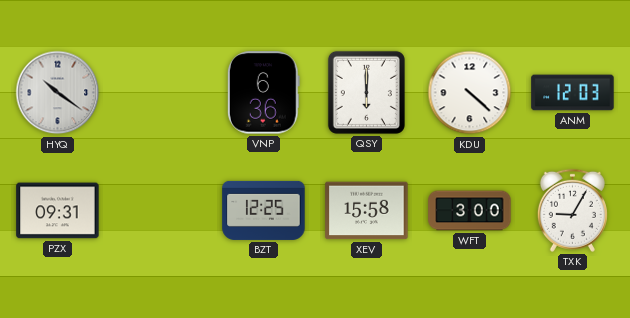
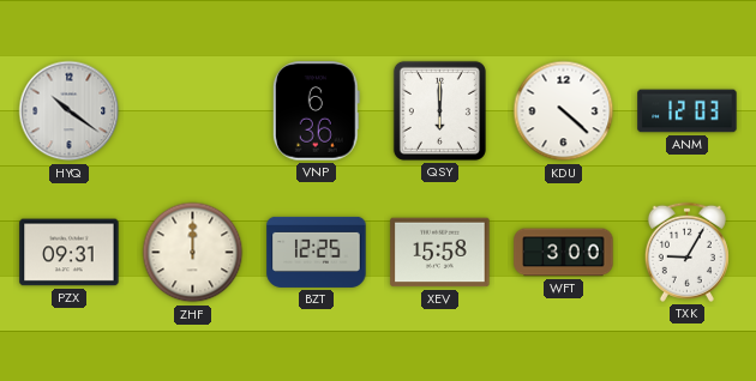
ZHF: none -> 12:00
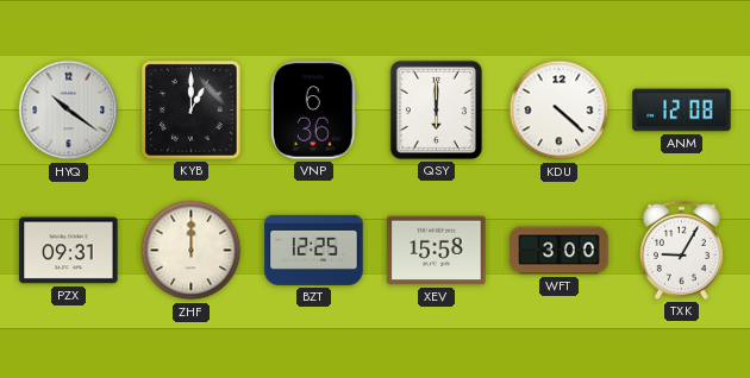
KYB: none -> 1:00
ANM: 12:03 -> 12:08
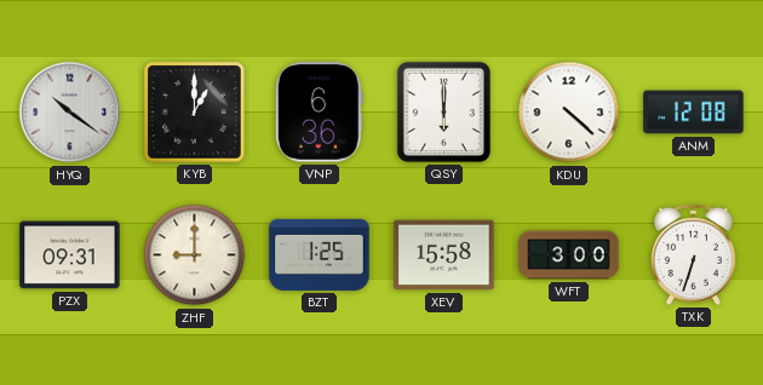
ZHF: 12:00 -> 9:00
BZT: 12:25 -> 1:25
TXK: 9:05 -> 6:33
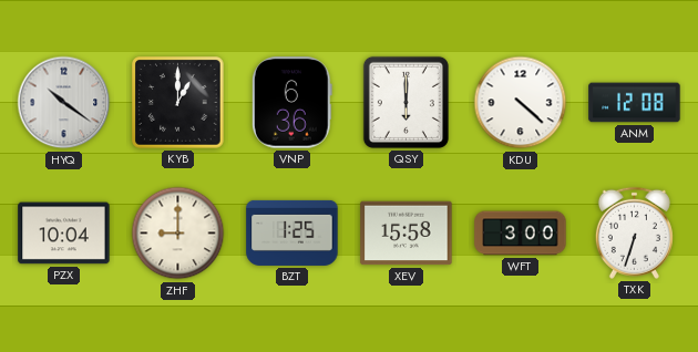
PZX: 09:31 -> 10:04
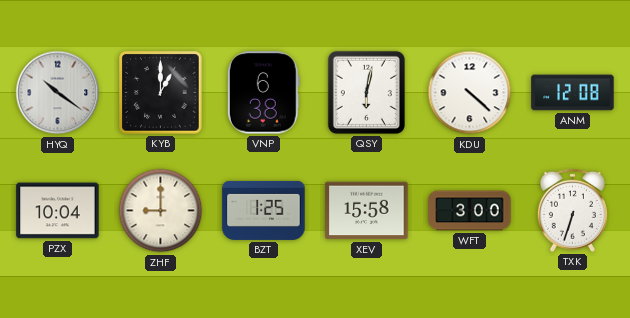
VNP: 6:36 -> 6:38
QSY: 6:00 -> 6:02
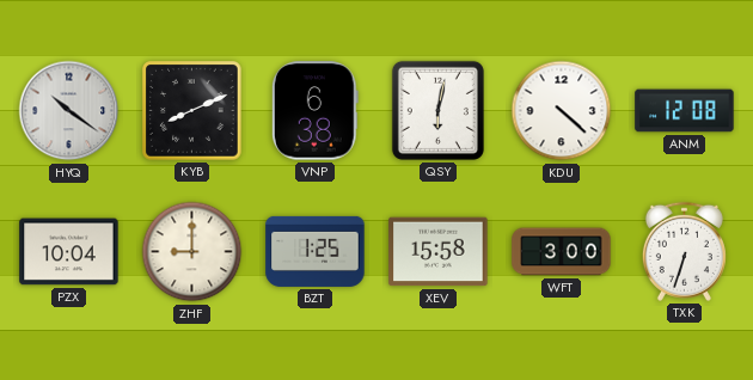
KYB: 1:00 -> 8:11
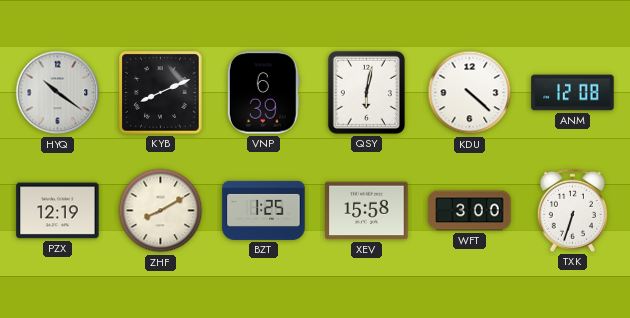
VNP: 6:38 -> 6:39
PZX: 10:04 -> 12:19
ZHF: 9:00 -> 8:10
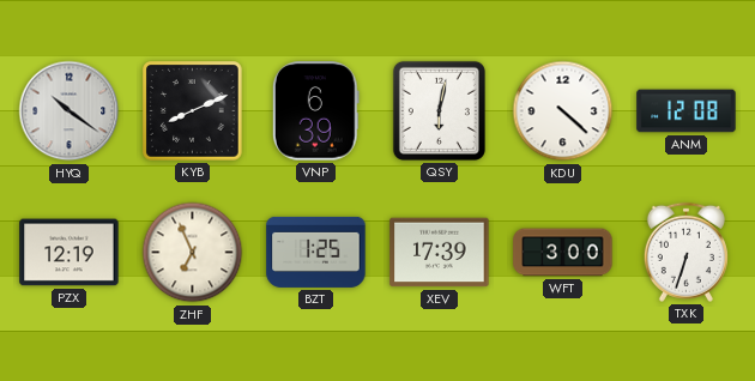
ZHF: 8:10 -> 6:56
XEV: 15:58 -> 17:39
